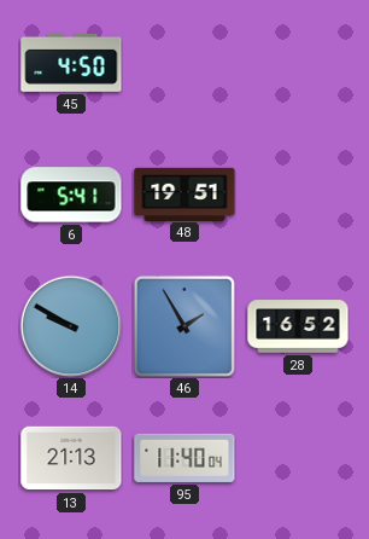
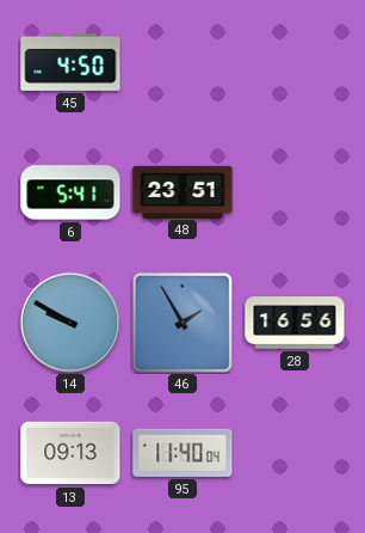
48: 19:51 -> 23:51
28: 16:52 -> 16:56
13: 21:13 -> 09:13
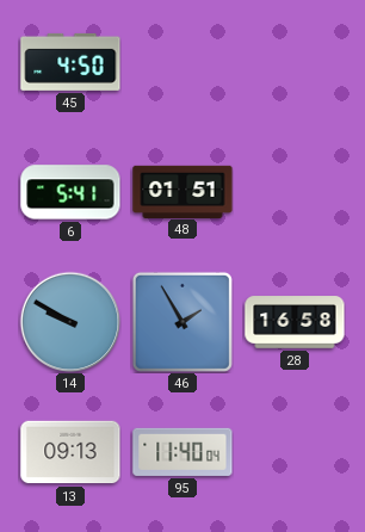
48: 23:51 -> 01:51
28: 16:56 -> 16:58
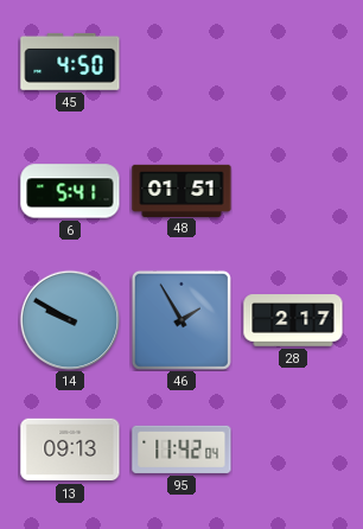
28: 16:58 -> 2:17
95: 11:40 -> 11:42
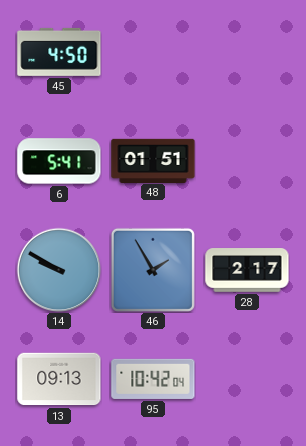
95: 11:42 -> 10:42
